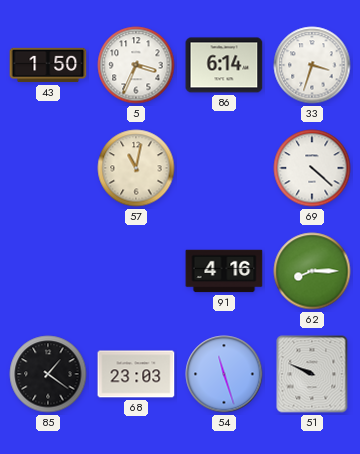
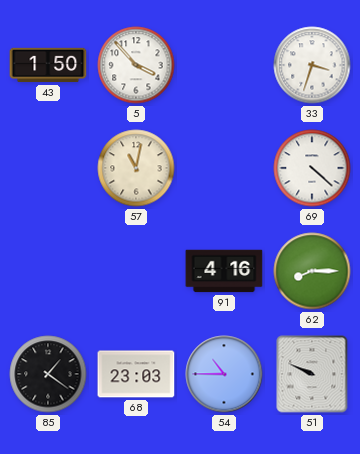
5: 3:34 -> 3:53
86: 6:14 -> none
54: 11:27 -> 10:45
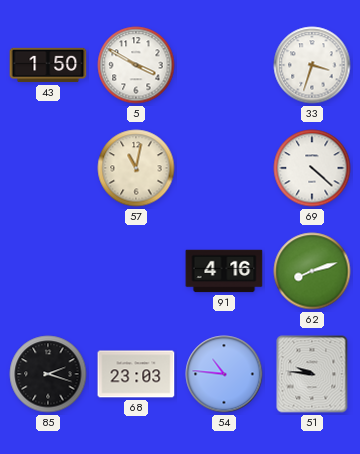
5: 3:53 -> 3:50
62: 8:15 -> 8:12
85: 1:21 -> 2:18
54: 10:45 -> 10:46
51: 9:49 -> 9:46
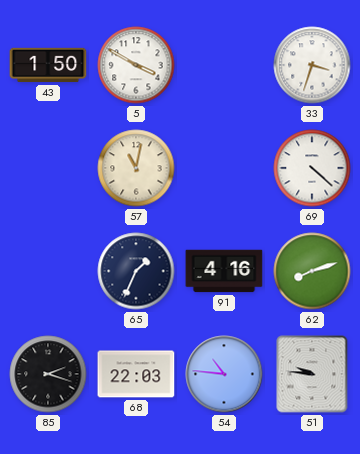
65: none -> 1:34
68: 23:03 -> 22:03
